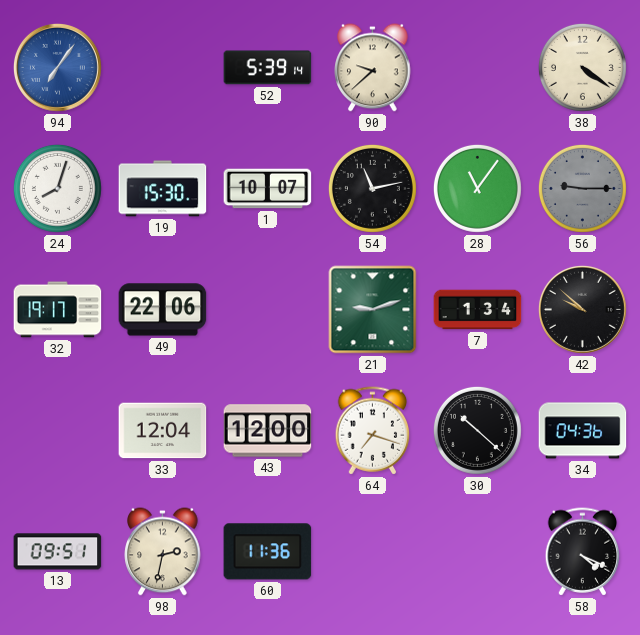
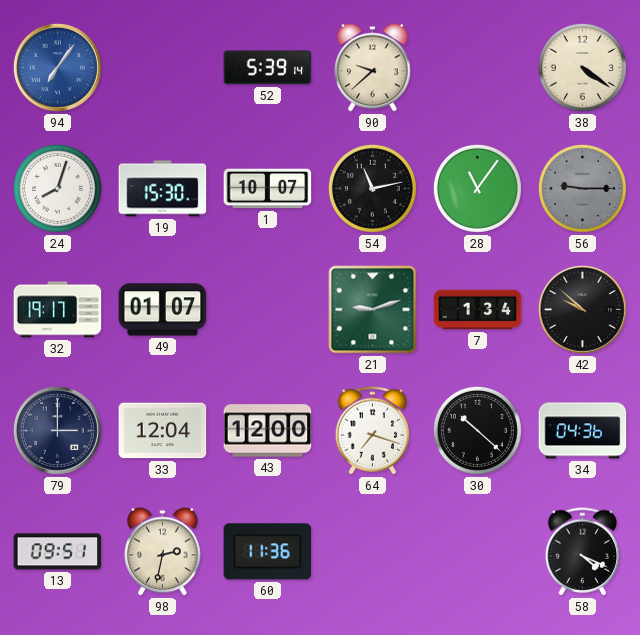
49: 22:06 -> 01:07
79: none -> 3:00
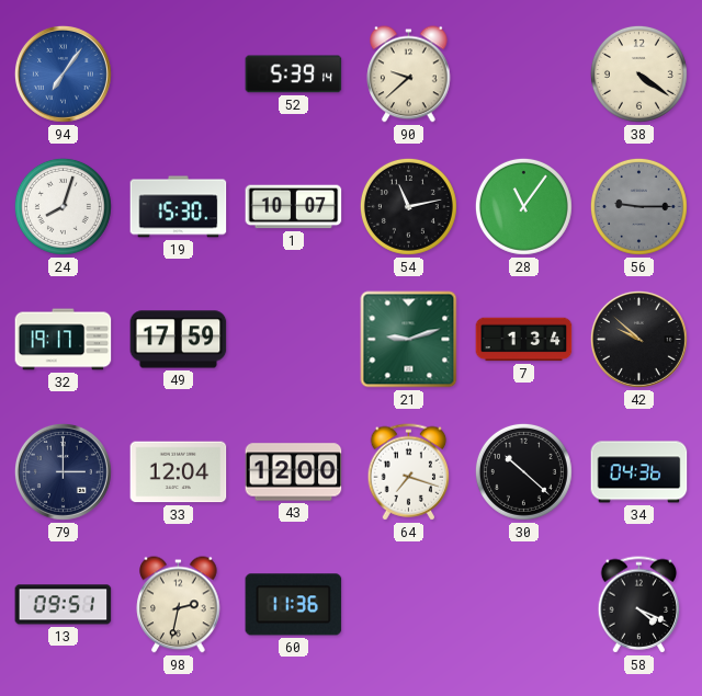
49: 01:07 -> 17:59
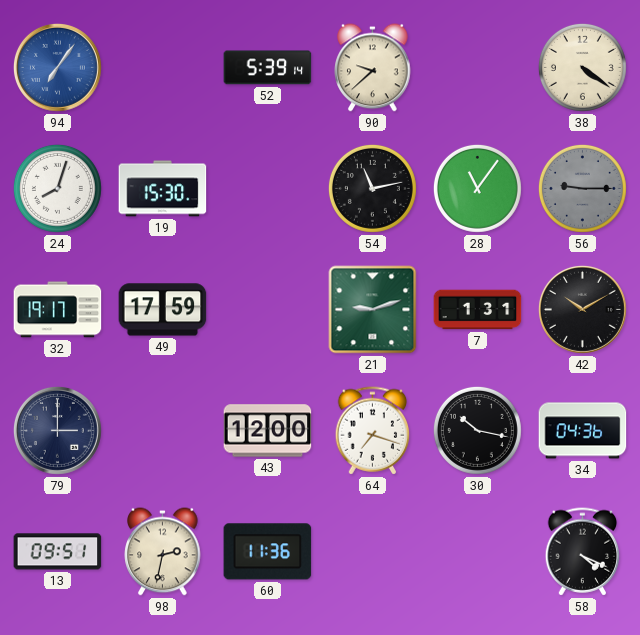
1: 10:07 -> none
7: 1:34 -> 1:31
42: 9:52 -> 10:10
33: 12:04 -> none
30: 10:22 -> 10:17
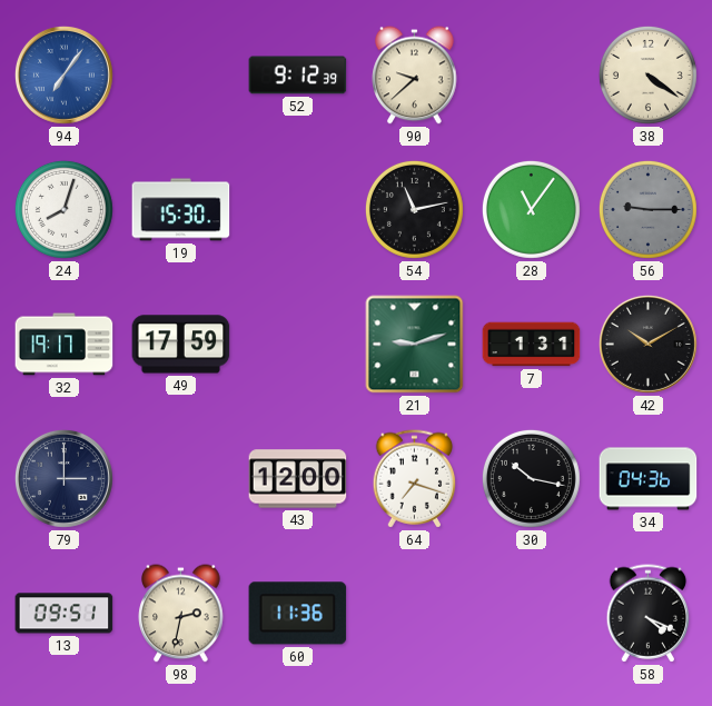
52: 5:39 -> 9:12
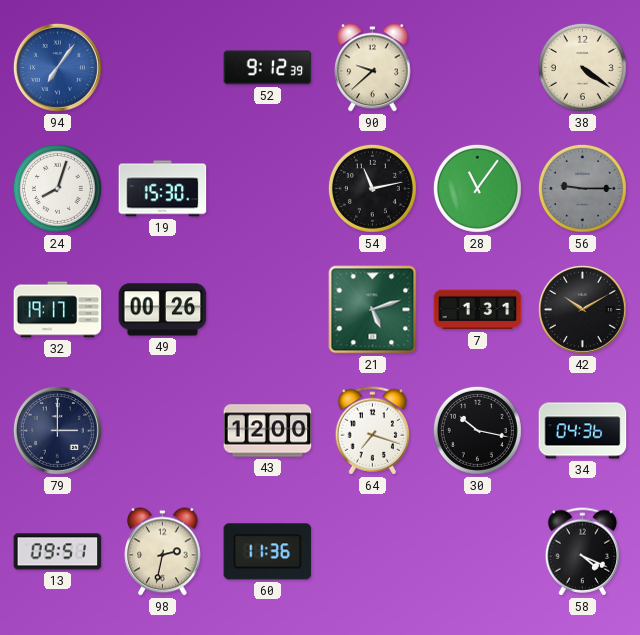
49: 17:59 -> 00:26
21: 9:12 -> 5:12
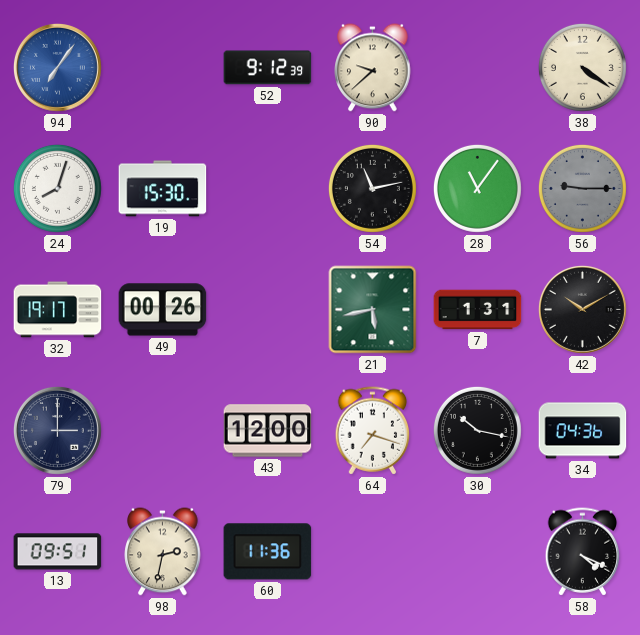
21: 5:12 -> 5:43
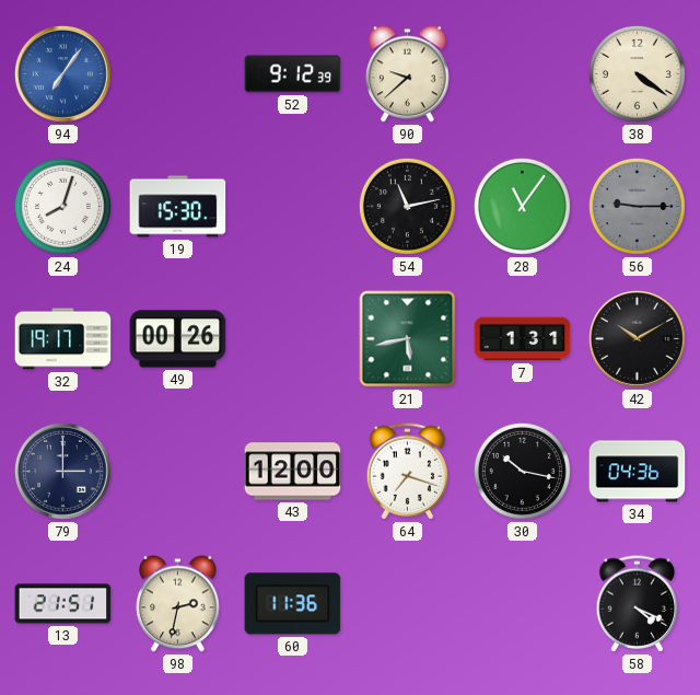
13: 09:51 -> 21:51
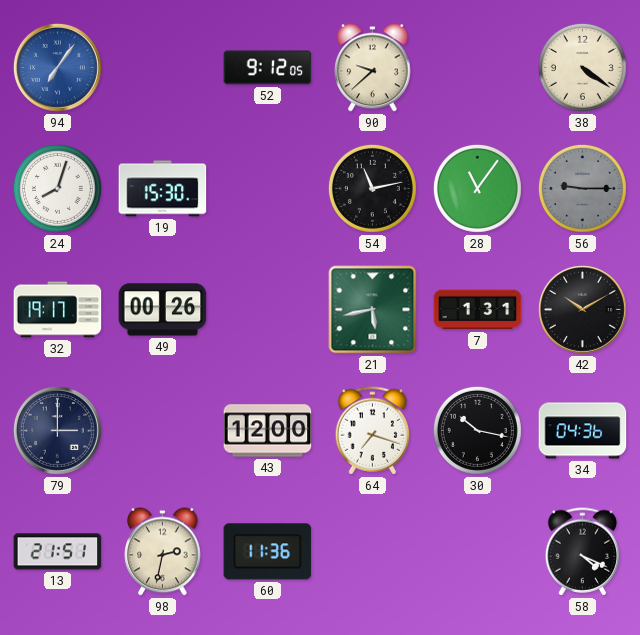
52: 9:12:39 -> 9:12:05
